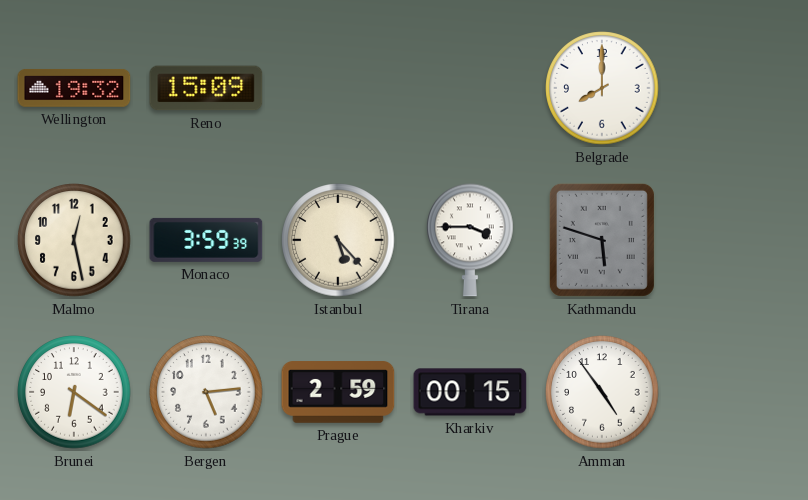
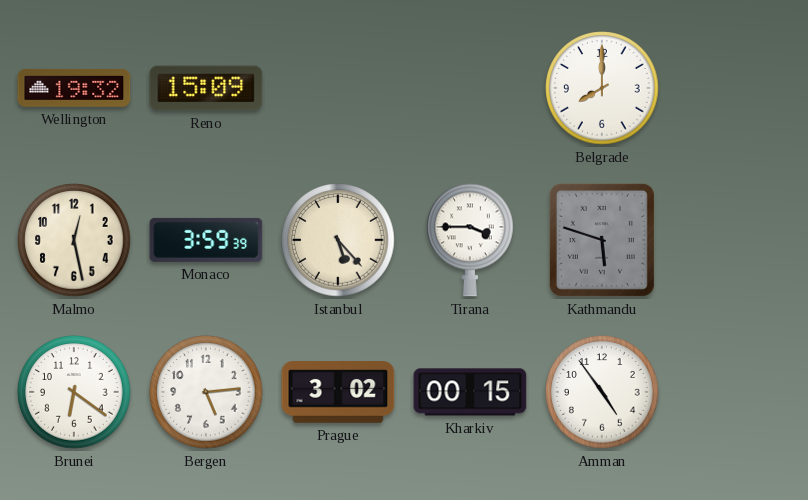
Prague: 2:59 -> 3:02
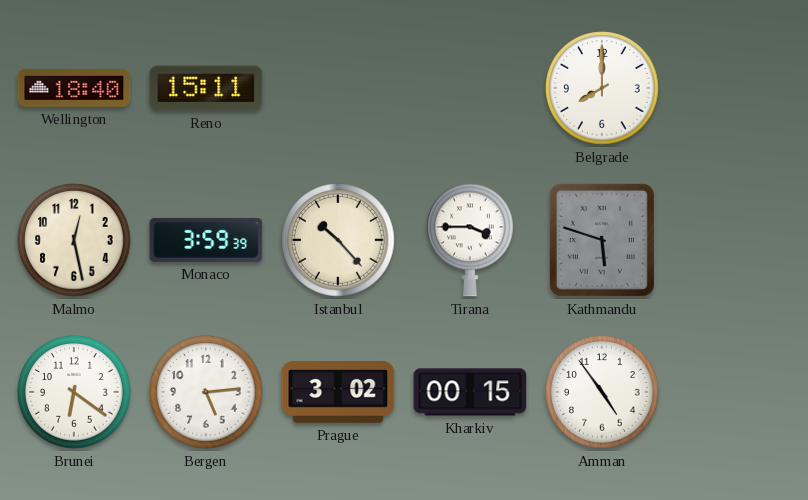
Wellington: 19:32 -> 18:40
Reno: 15:09 -> 15:11
Istanbul: 5:23 -> 10:23
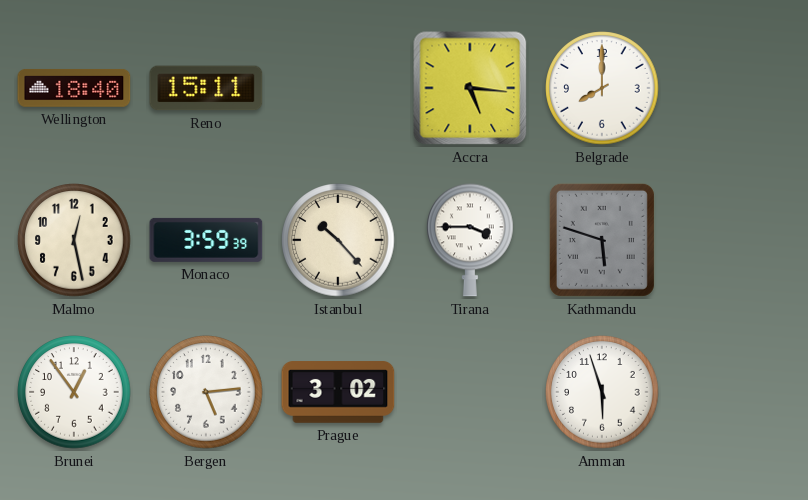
Accra: none -> 5:16
Brunei: 6:21 -> 12:54
Kharkiv: 00:15 -> none
Amman: 4:54 -> 5:57
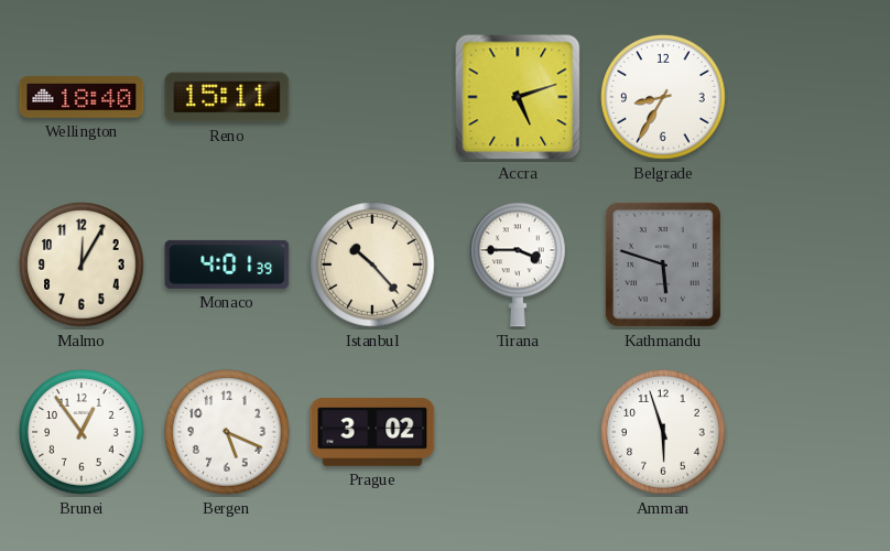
Accra: 5:16 -> 5:12
Belgrade: 8:00 -> 8:35
Malmo: 12:28 -> 12:05
Monaco: 3:59 -> 4:01
Bergen: 5:14 -> 5:19
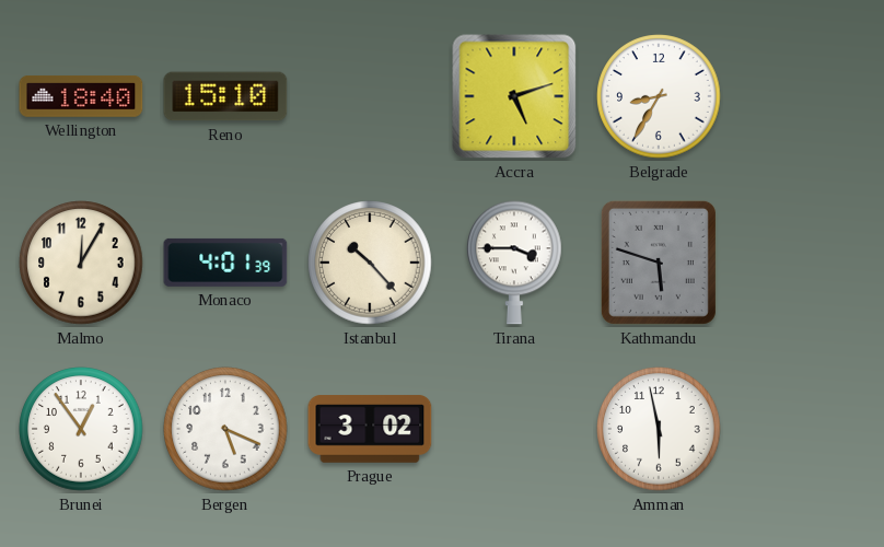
Reno: 15:11 -> 15:10
Amman: 5:57 -> 5:58
